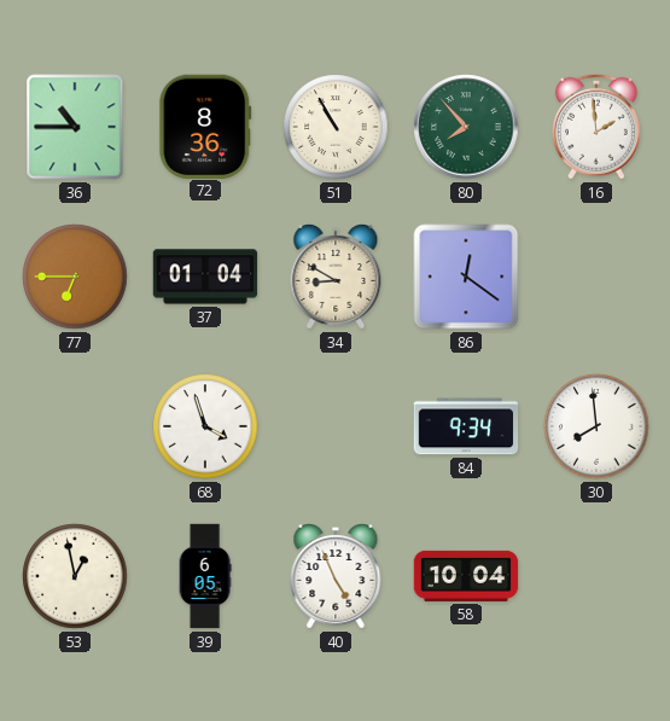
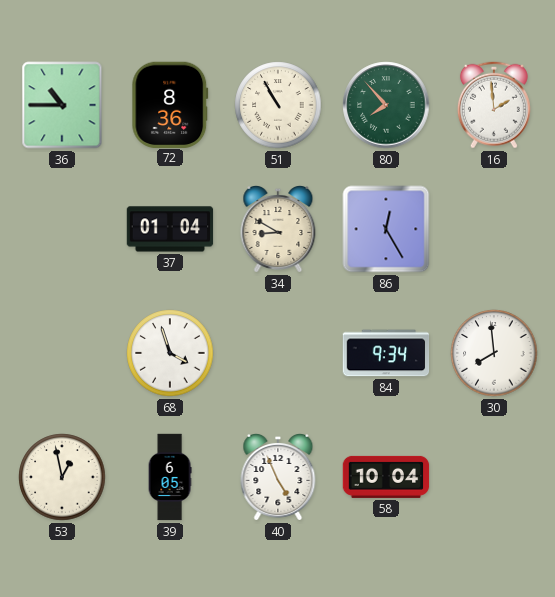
77: 6:45 -> none
86: 12:21 -> 12:25
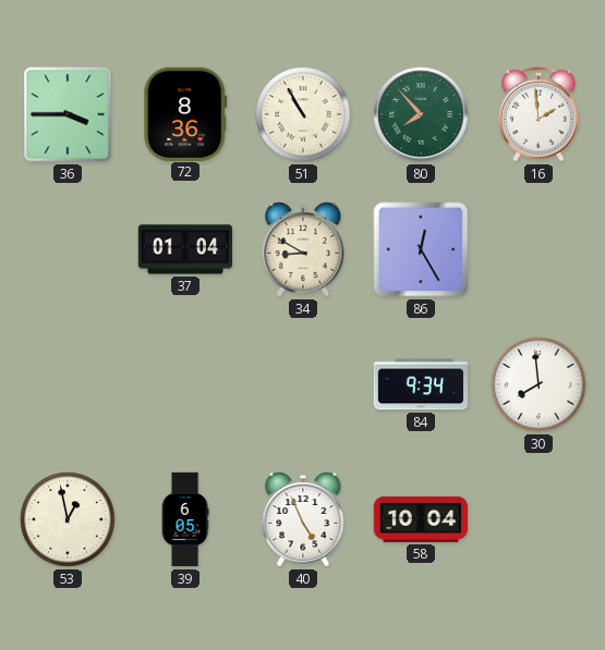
36: 10:45 -> 3:45
68: 3:57 -> none
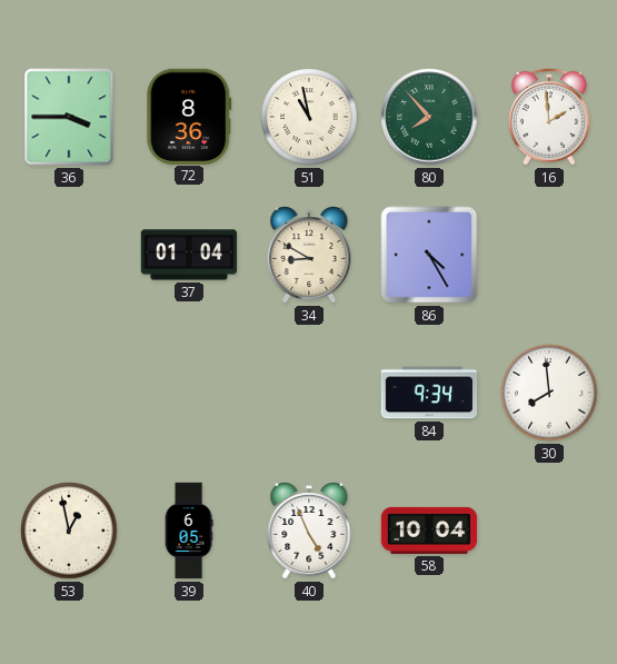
51: 10:55 -> 10:58
86: 12:25 -> 4:25
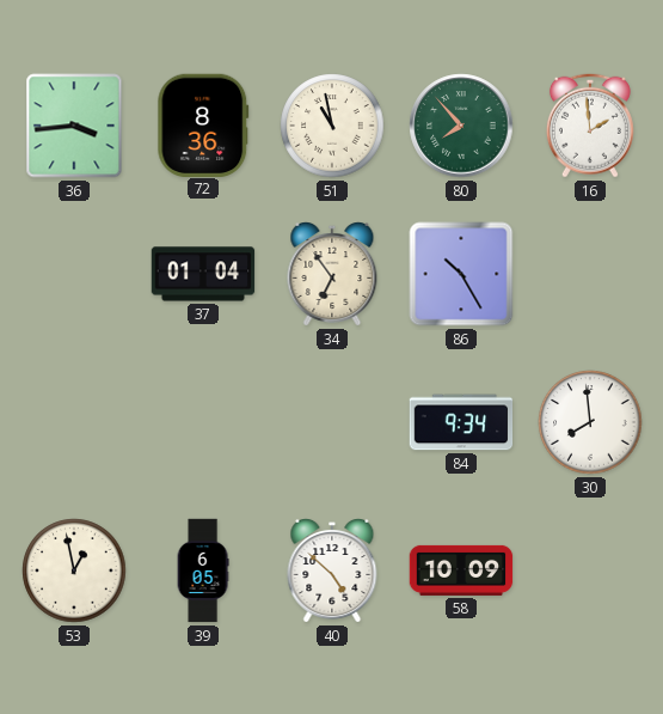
36: 3:45 -> 3:44
34: 8:50 -> 6:54
86: 4:25 -> 10:25
40: 4:56 -> 4:52
58: 10:04 -> 10:09
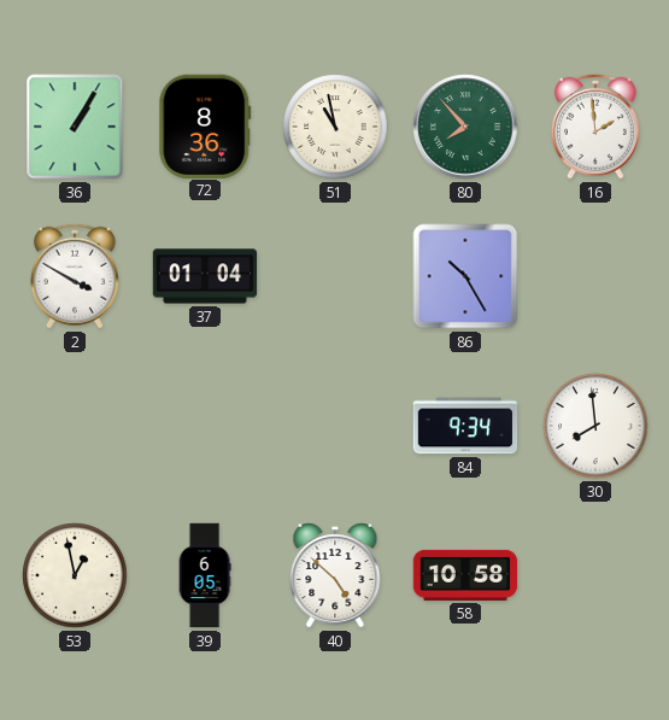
36: 3:44 -> 1:05
2: none -> 3:50
34: 6:54 -> none
58: 10:09 -> 10:58
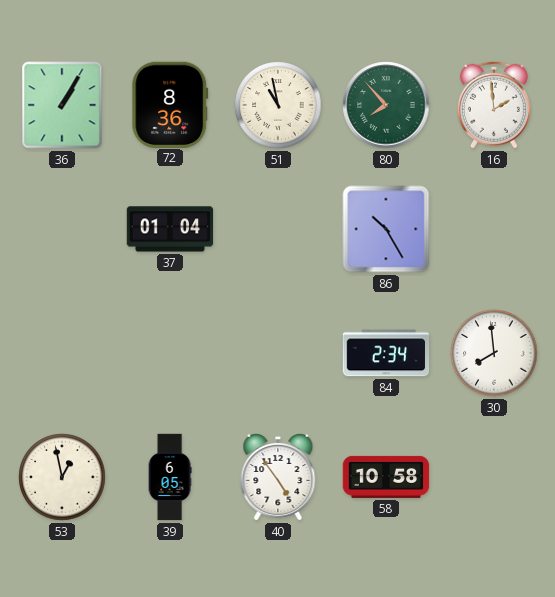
2: 3:50 -> none
84: 9:34 -> 2:34
40: 4:52 -> 4:54
